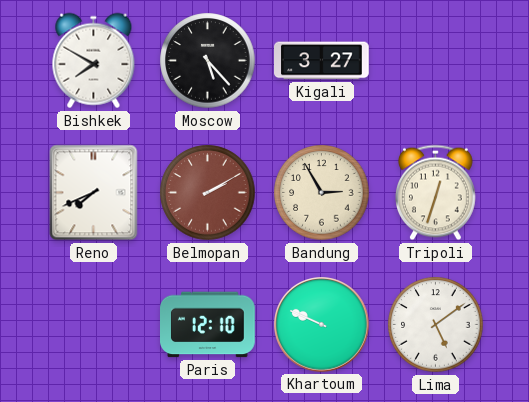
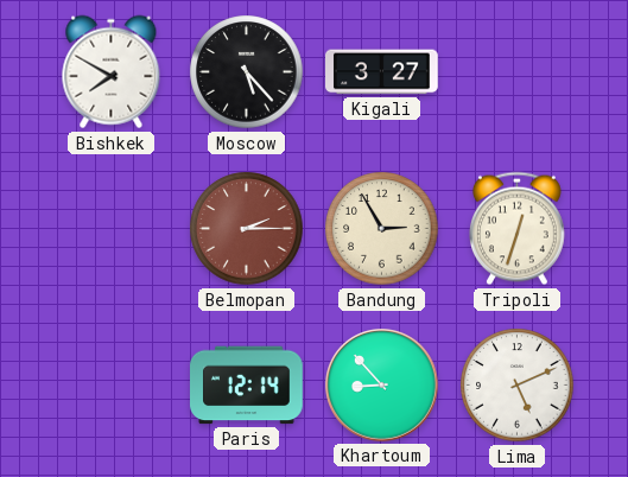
Reno: 7:41 -> none
Belmopan: 2:10 -> 2:15
Paris: 12:10 -> 12:14
Khartoum: 9:49 -> 8:53
Lima: 5:09 -> 5:11
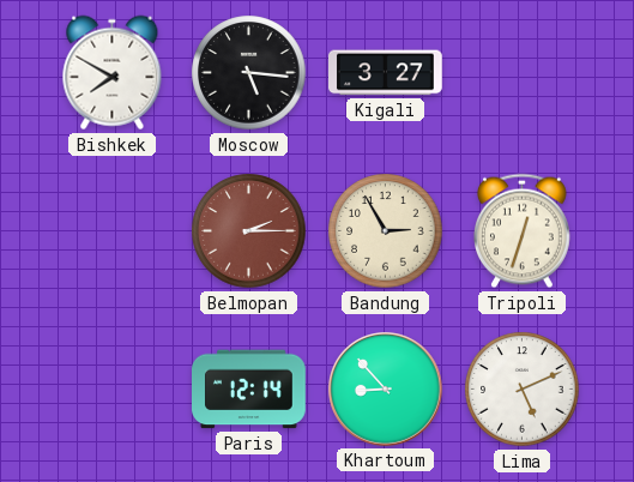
Moscow: 5:23 -> 5:16
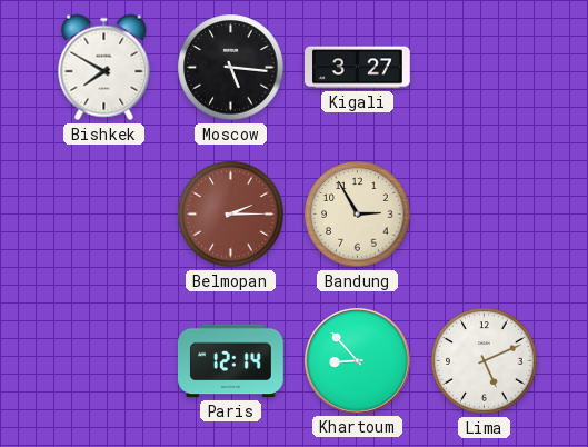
Tripoli: 12:33 -> none
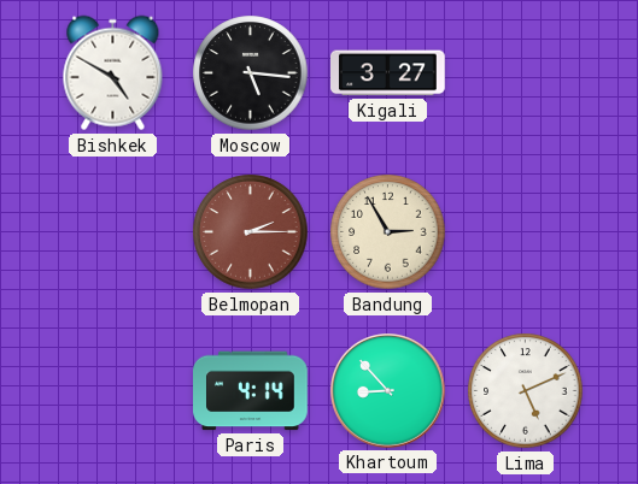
Bishkek: 7:50 -> 4:50
Paris: 12:14 -> 4:14
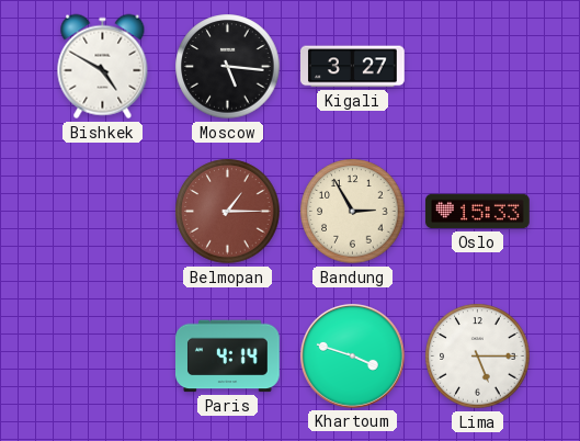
Belmopan: 2:15 -> 1:15
Oslo: none -> 15:33
Khartoum: 8:53 -> 3:48
Lima: 5:11 -> 5:15
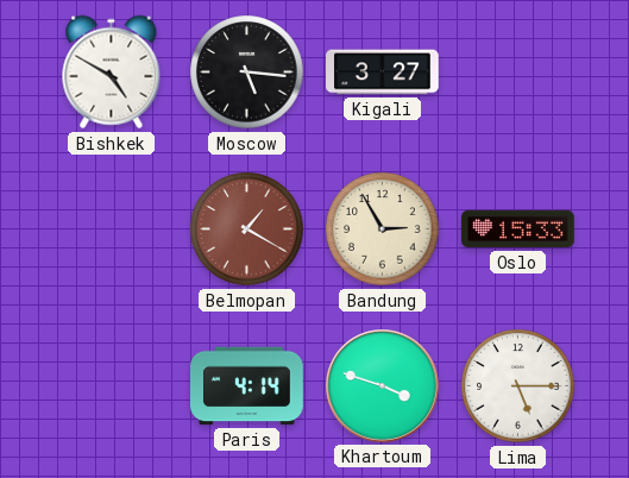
Belmopan: 1:15 -> 1:20
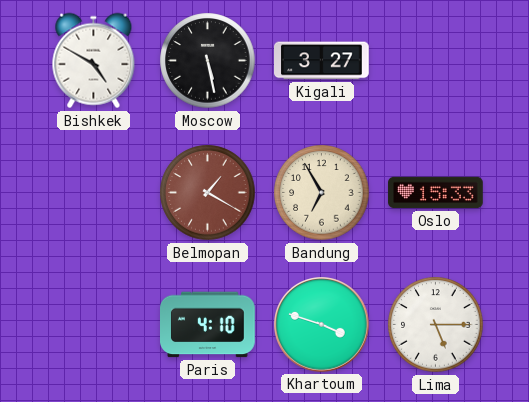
Moscow: 5:16 -> 5:28
Bandung: 2:55 -> 6:55
Paris: 4:14 -> 4:10
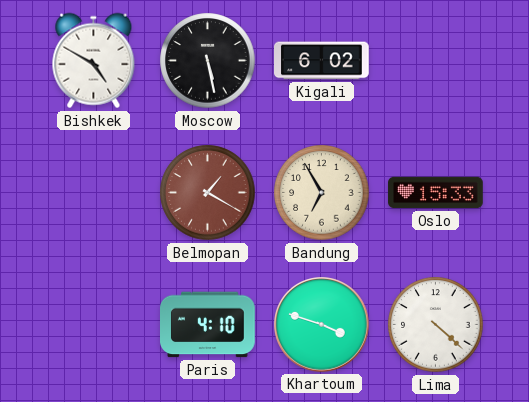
Kigali: 3:27 -> 6:02
Lima: 5:15 -> 4:22
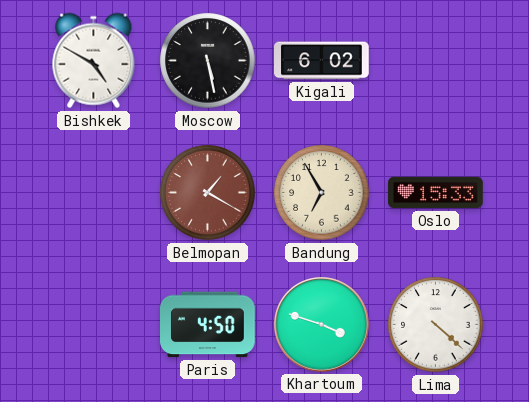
Paris: 4:10 -> 4:50
